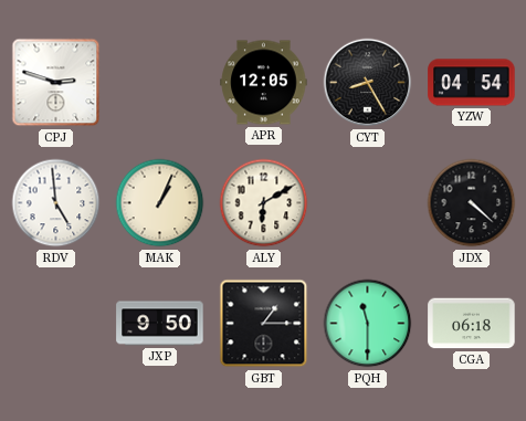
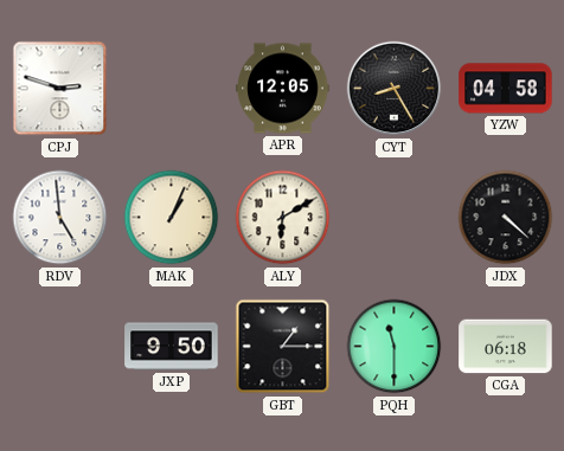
YZW: 04:54 -> 04:58
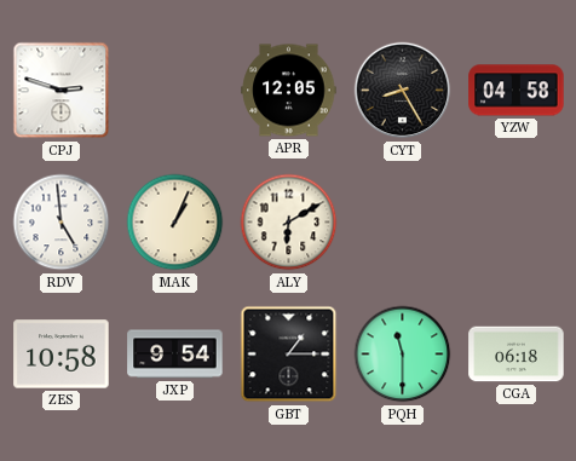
JDX: 4:22 -> none
ZES: none -> 10:58
JXP: 9:50 -> 9:54
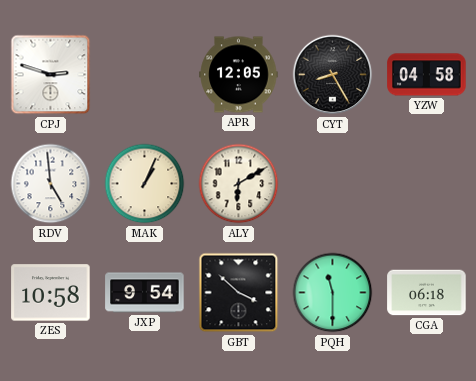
GBT: 1:15 -> 3:52
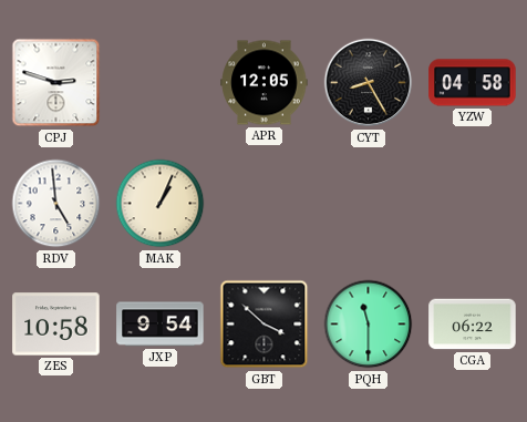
ALY: 6:10 -> none
CGA: 06:18 -> 06:22
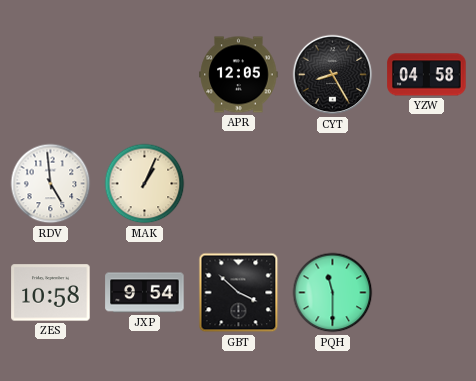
CPJ: 2:48 -> none
CGA: 06:22 -> none
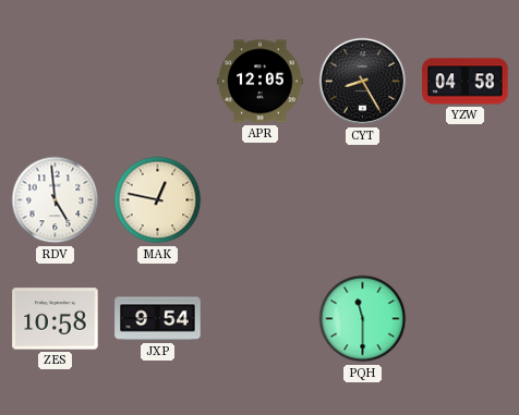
MAK: 1:04 -> 12:47
GBT: 3:52 -> none
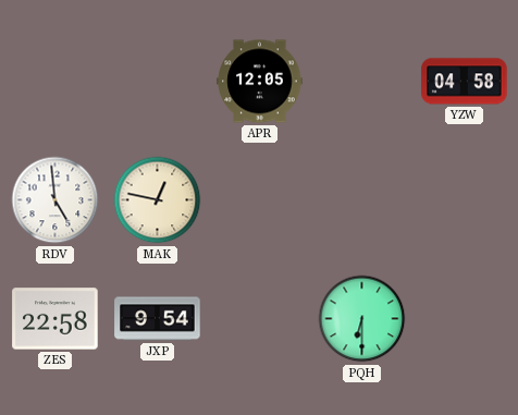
CYT: 8:25 -> none
ZES: 10:58 -> 22:58
PQH: 11:30 -> 6:30
